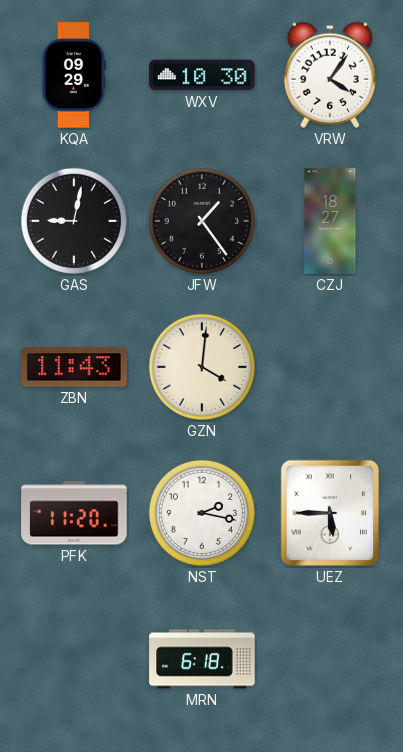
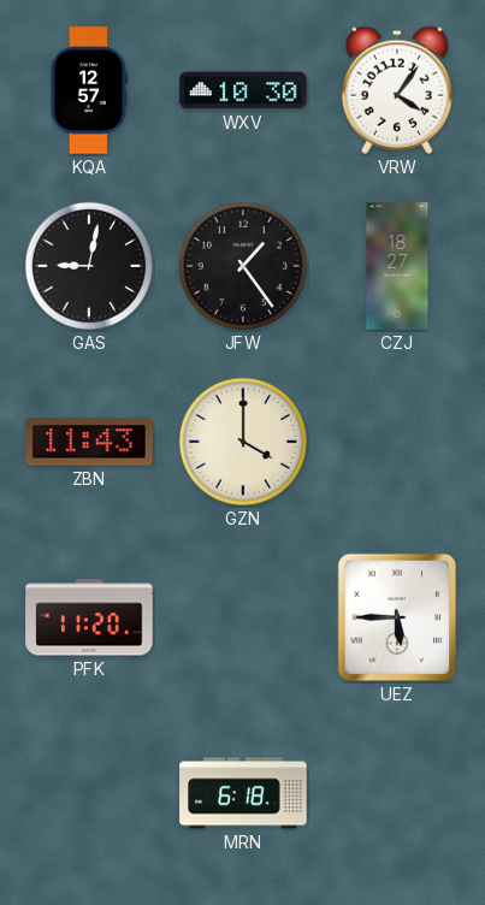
KQA: 09:29 -> 12:57
GZN: 4:01 -> 4:00
NST: 2:17 -> none
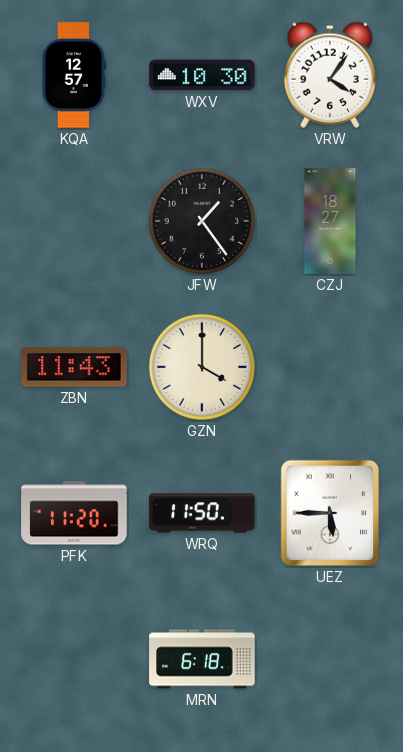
GAS: 9:02 -> none
WRQ: none -> 11:50
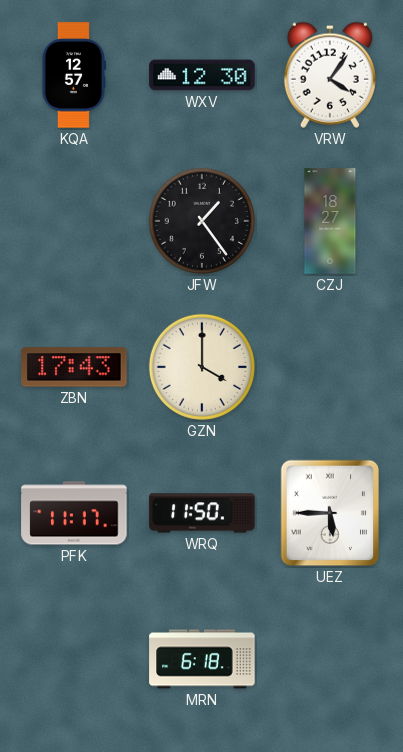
WXV: 10:30 -> 12:30
ZBN: 11:43 -> 17:43
PFK: 11:20 -> 11:17
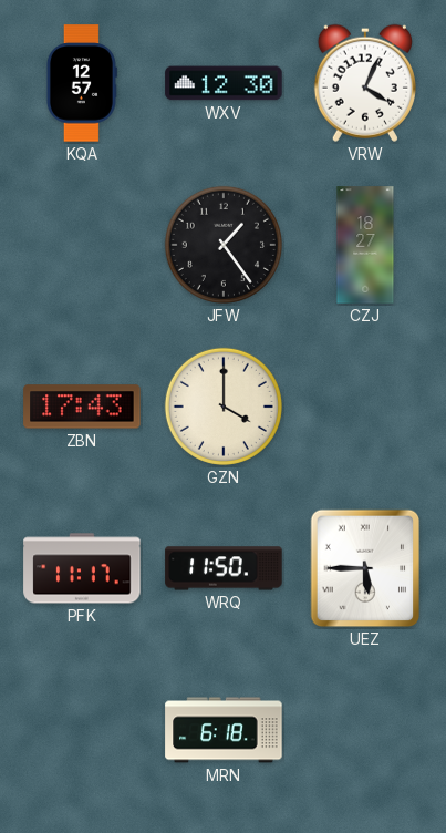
VRW: 4:06 -> 4:04
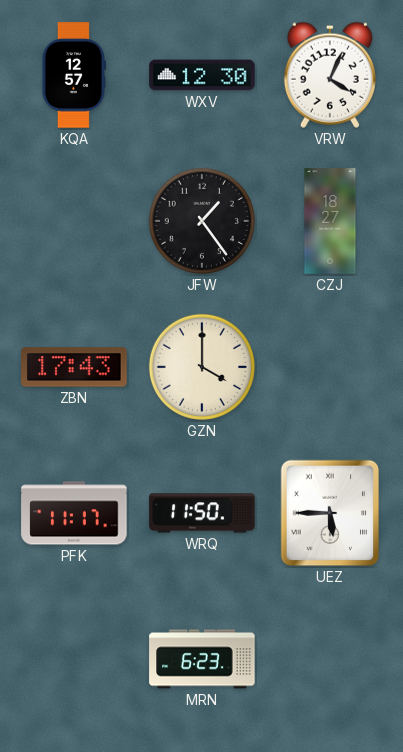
MRN: 6:18 -> 6:23
